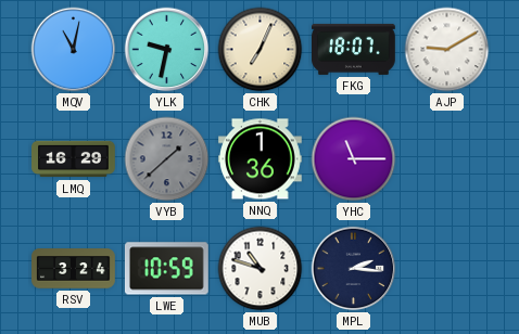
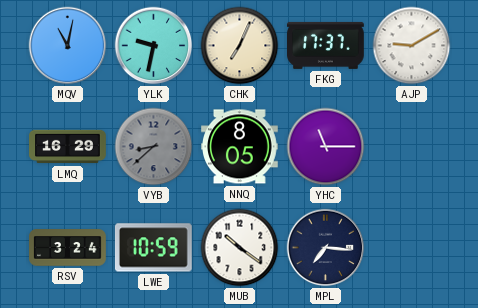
FKG: 18:07 -> 17:37
VYB: 1:38 -> 8:38
NNQ: 1:36 -> 8:05
MUB: 10:48 -> 10:21
MPL: 2:16 -> 7:16
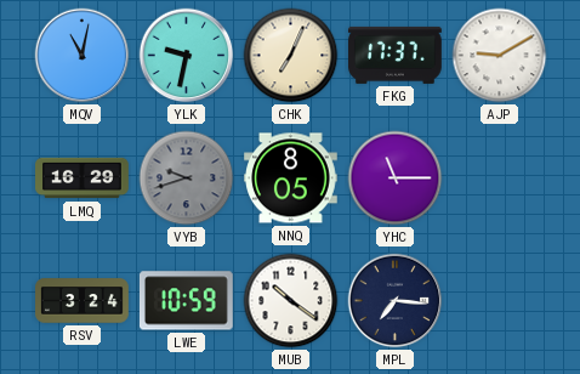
VYB: 8:38 -> 9:42
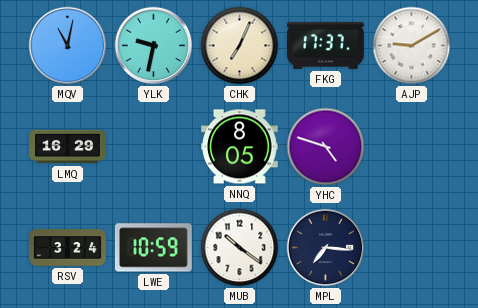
VYB: 9:42 -> none
YHC: 11:15 -> 4:48
